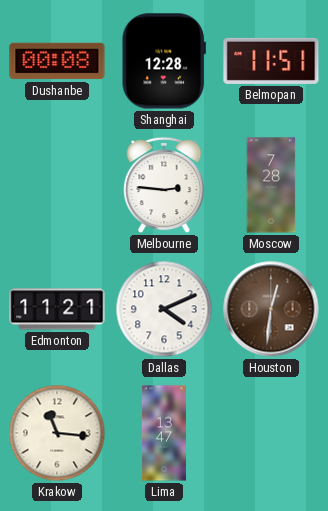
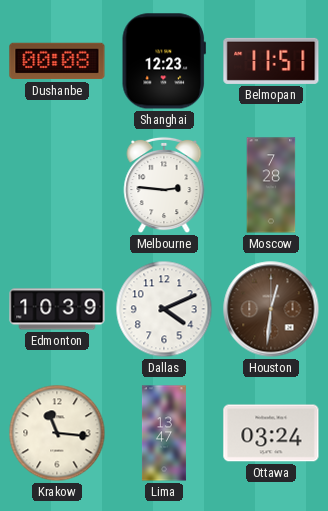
Shanghai: 12:28 -> 12:23
Edmonton: 11:21 -> 10:39
Ottawa: none -> 03:24
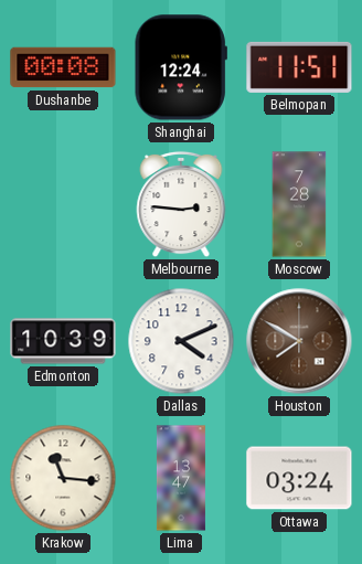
Shanghai: 12:23 -> 12:24
Houston: 12:31 -> 7:50
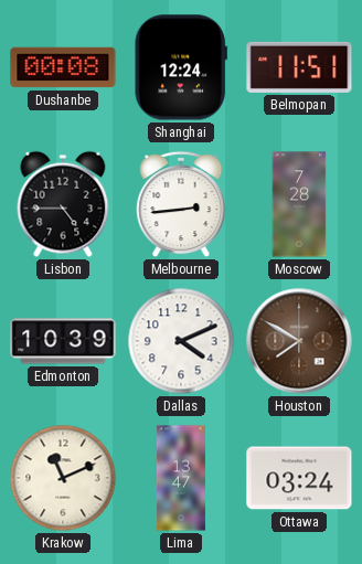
Lisbon: none -> 4:45
Melbourne: 2:46 -> 2:44
Krakow: 11:16 -> 11:11
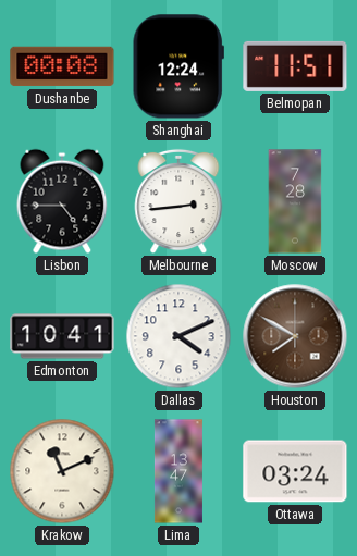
Edmonton: 10:39 -> 10:41
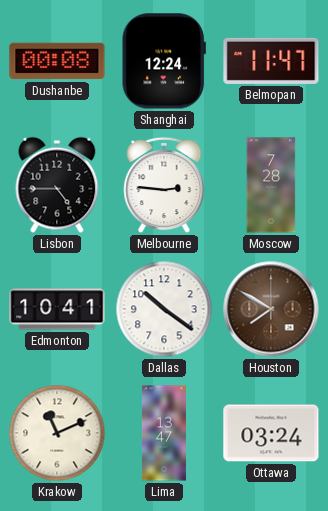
Belmopan: 11:51 -> 11:47
Melbourne: 2:44 -> 2:46
Dallas: 4:11 -> 10:21
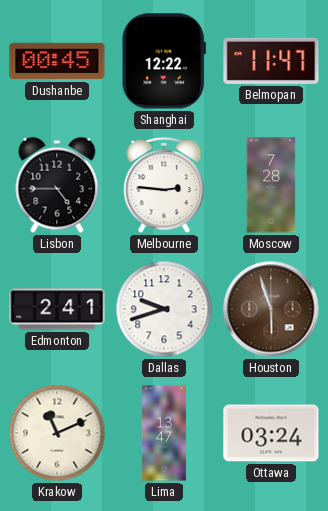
Dushanbe: 00:08 -> 00:45
Shanghai: 12:24 -> 12:22
Edmonton: 10:41 -> 2:41
Dallas: 10:21 -> 9:42
Houston: 7:50 -> 5:57
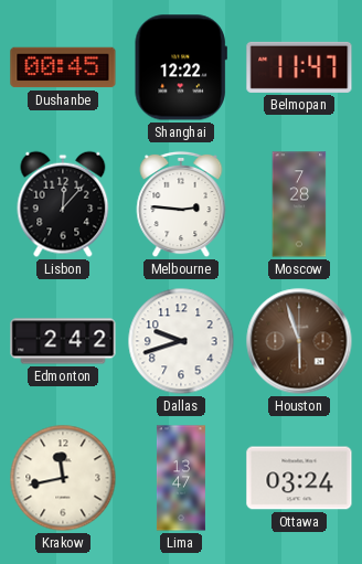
Lisbon: 4:45 -> 12:07
Edmonton: 2:41 -> 2:42
Krakow: 11:11 -> 11:43
